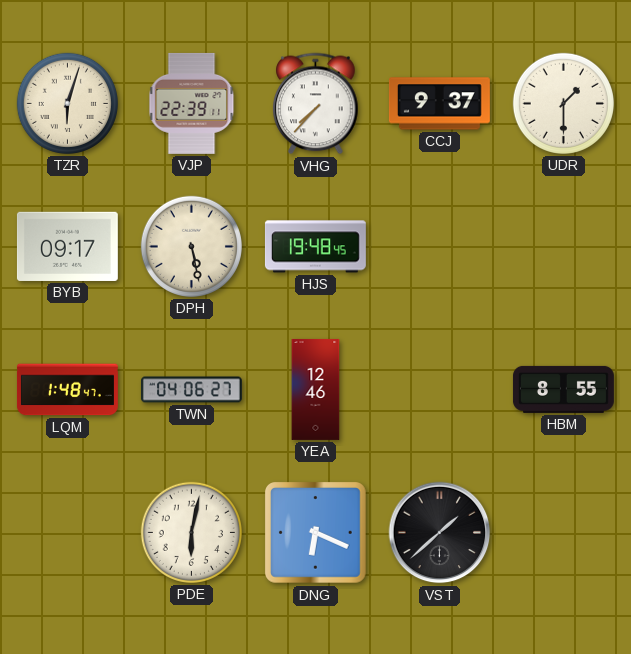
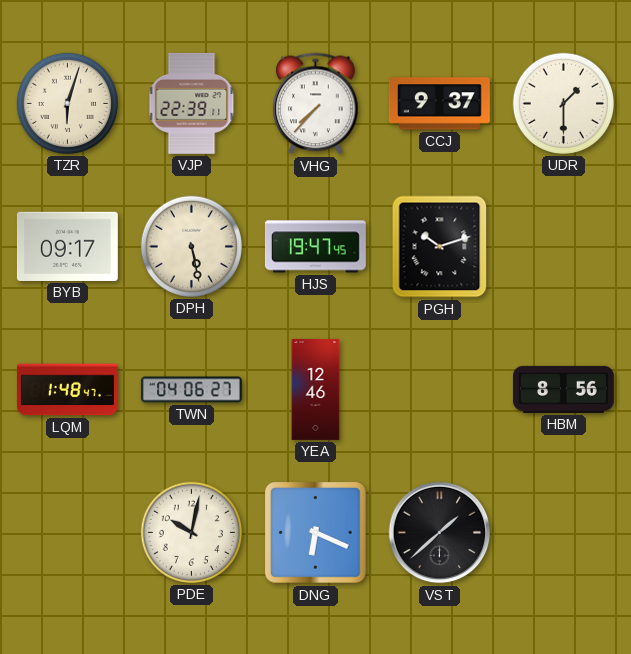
HJS: 19:48 -> 19:47
PGH: none -> 10:12
HBM: 8:55 -> 8:56
PDE: 6:02 -> 10:02
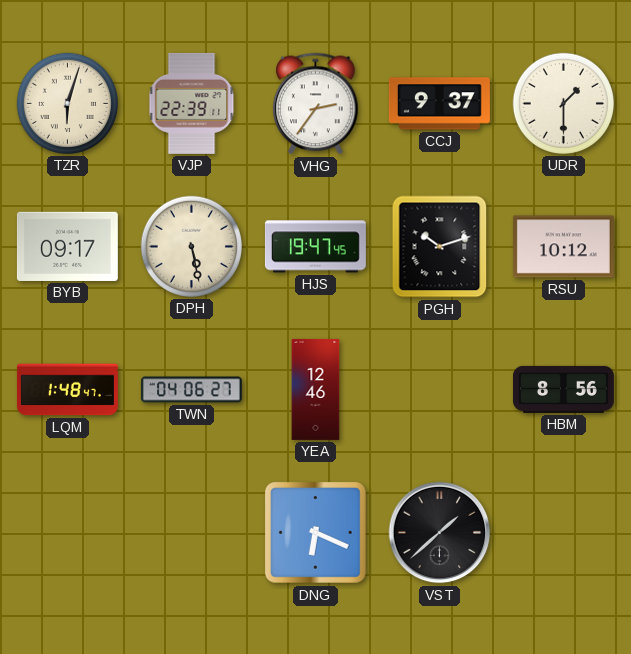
VHG: 7:37 -> 2:36
RSU: none -> 10:12
PDE: 10:02 -> none
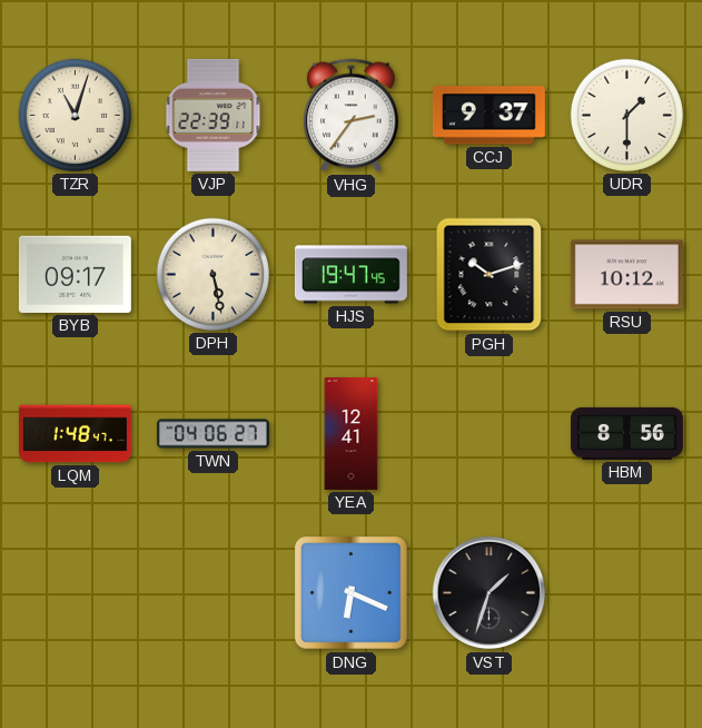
TZR: 6:03 -> 11:03
YEA: 12:46 -> 12:41
VST: 1:38 -> 1:33
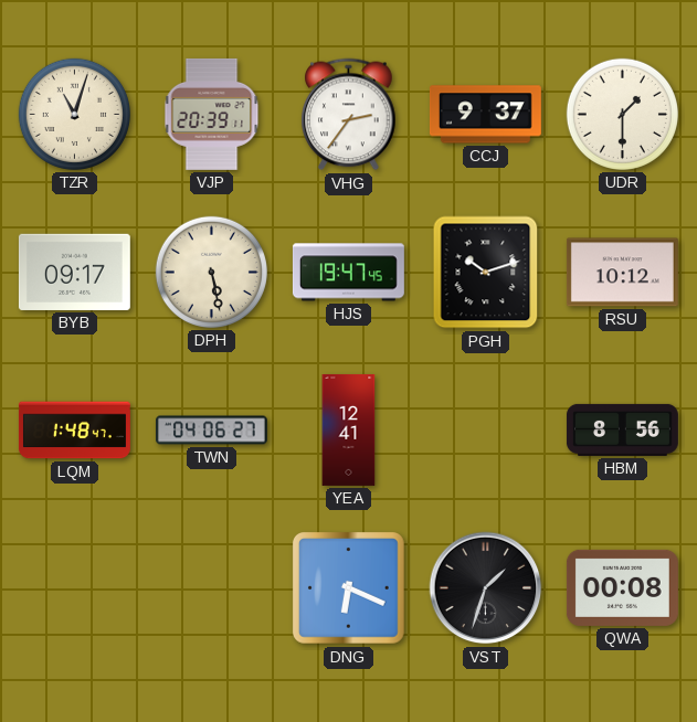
VJP: 22:39 -> 20:39
QWA: none -> 00:08
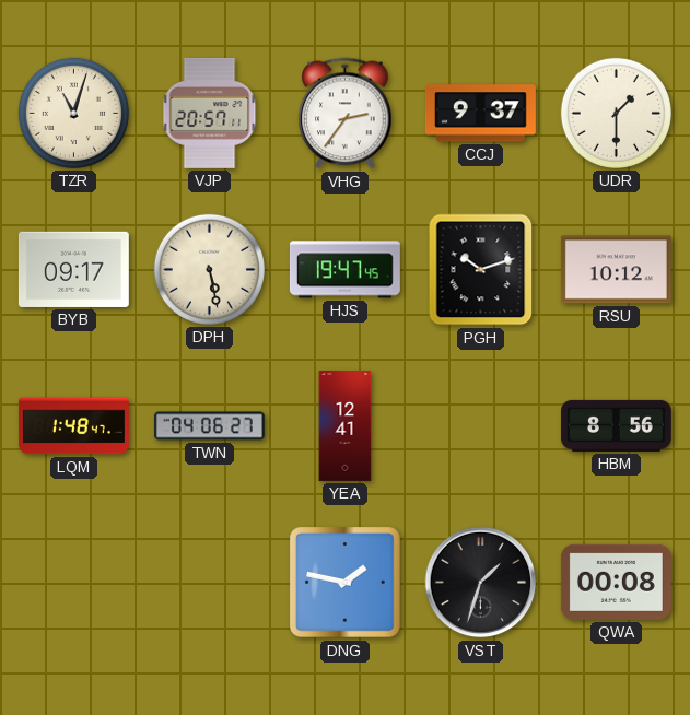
VJP: 20:39 -> 20:57
DNG: 6:19 -> 1:47
